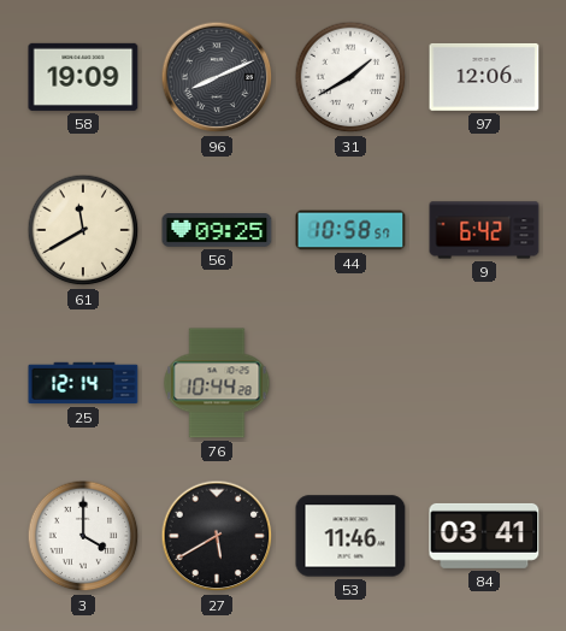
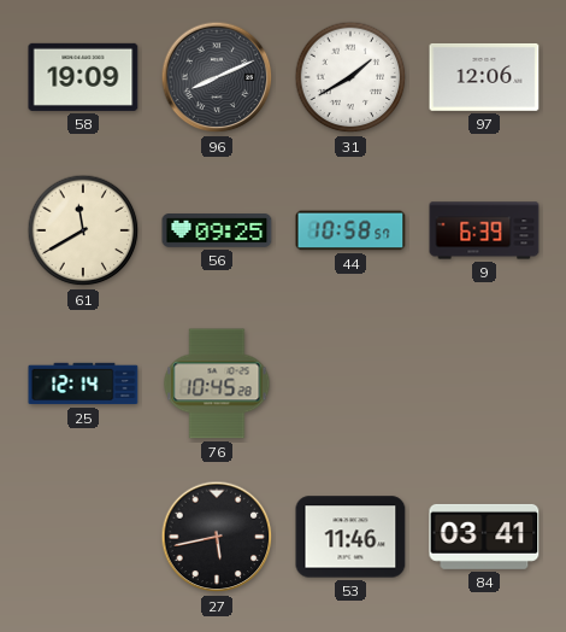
9: 6:42 -> 6:39
76: 10:44 -> 10:45
3: 4:00 -> none
27: 5:40 -> 5:43
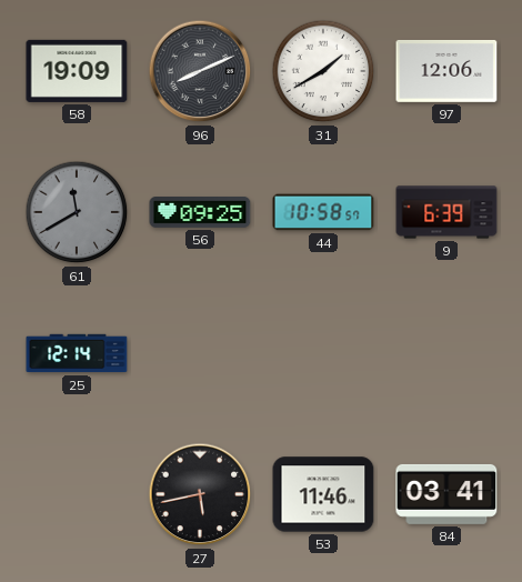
61 dial: cream -> grey
76: 10:45 -> none
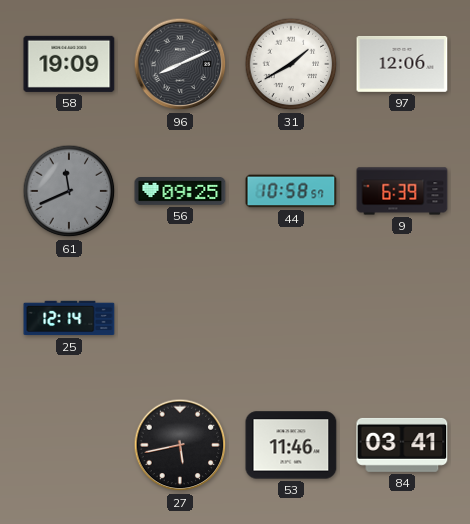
61: 11:40 -> 11:41
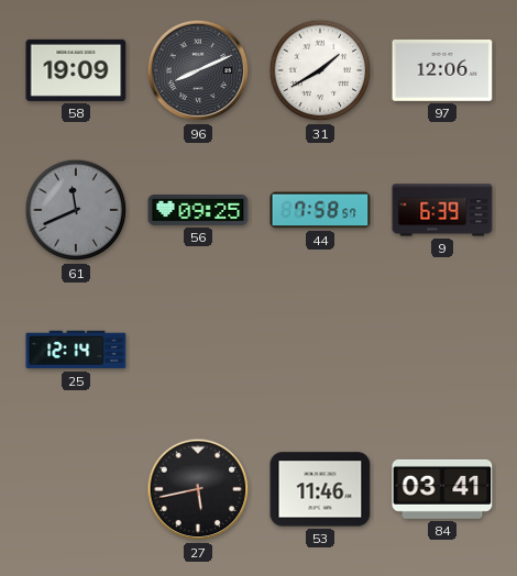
44: 10:58 -> 7:58
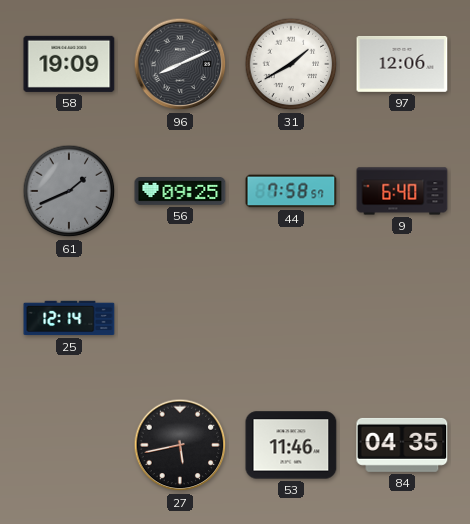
61: 11:41 -> 1:41
9: 6:39 -> 6:40
84: 03:41 -> 04:35
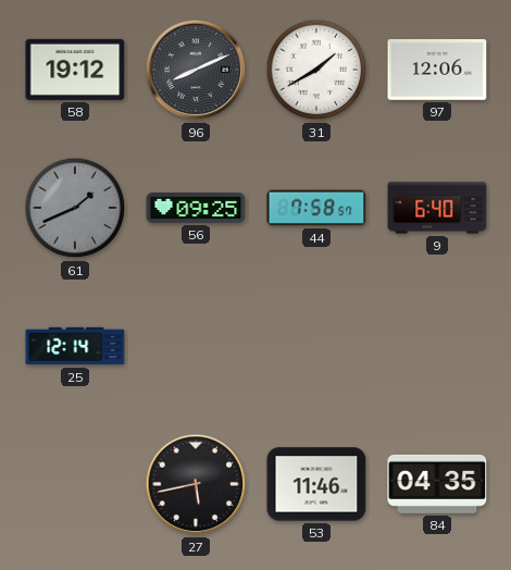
58: 19:09 -> 19:12
